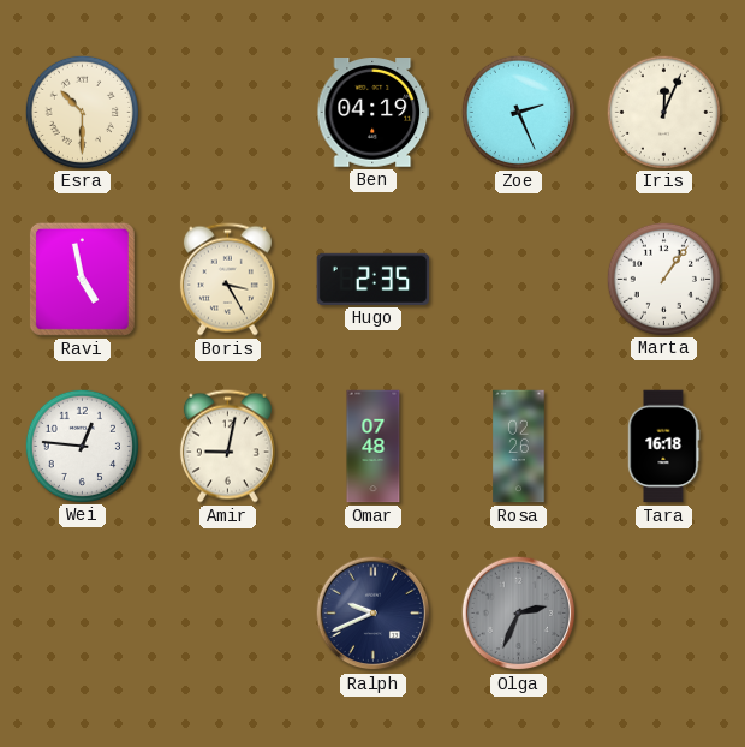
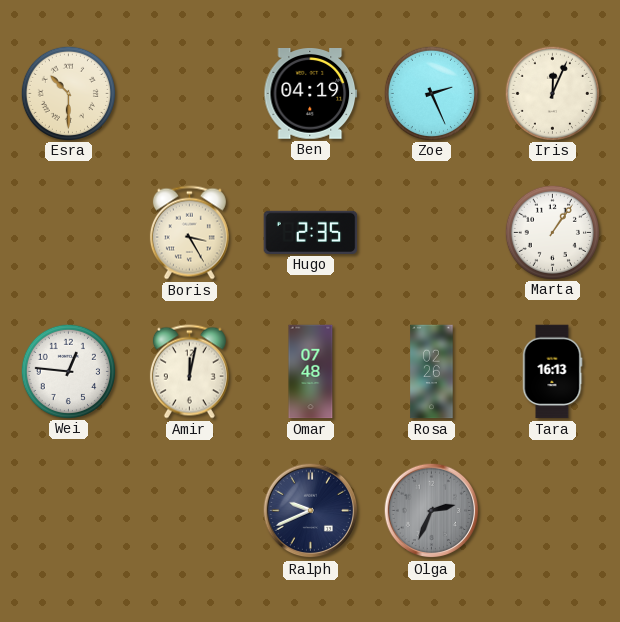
Ravi: 4:58 -> none
Amir: 9:02 -> 12:02
Tara: 16:18 -> 16:13
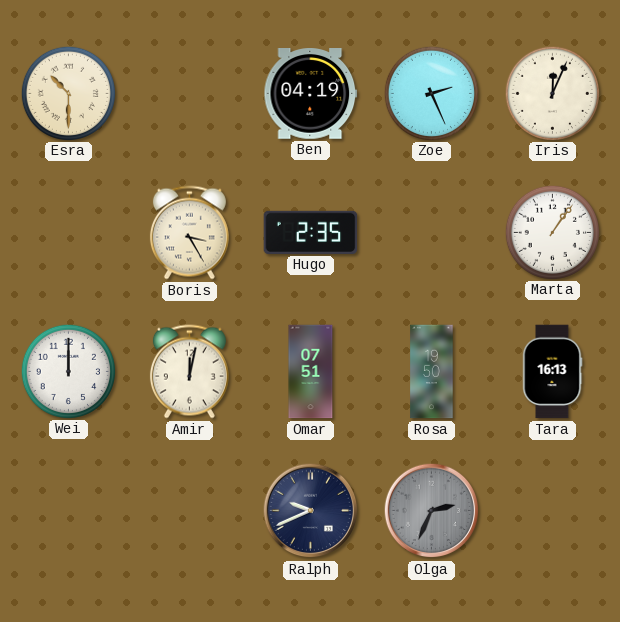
Wei: 12:46 -> 12:00
Omar: 07:48 -> 07:51
Rosa: 02:26 -> 19:50
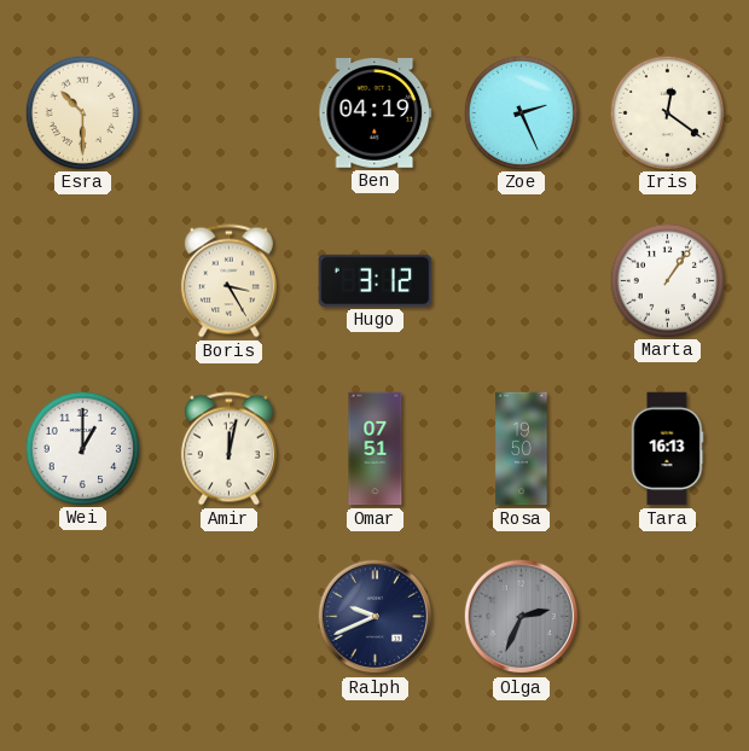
Iris: 12:04 -> 12:21
Hugo: 2:35 -> 3:12
Wei: 12:00 -> 1:00
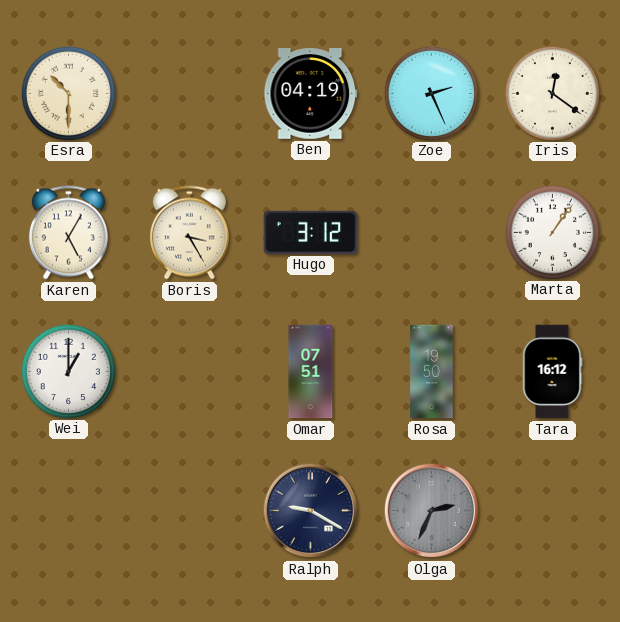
Karen: none -> 5:05
Amir: 12:02 -> none
Tara: 16:13 -> 16:12
Ralph: 9:41 -> 9:20
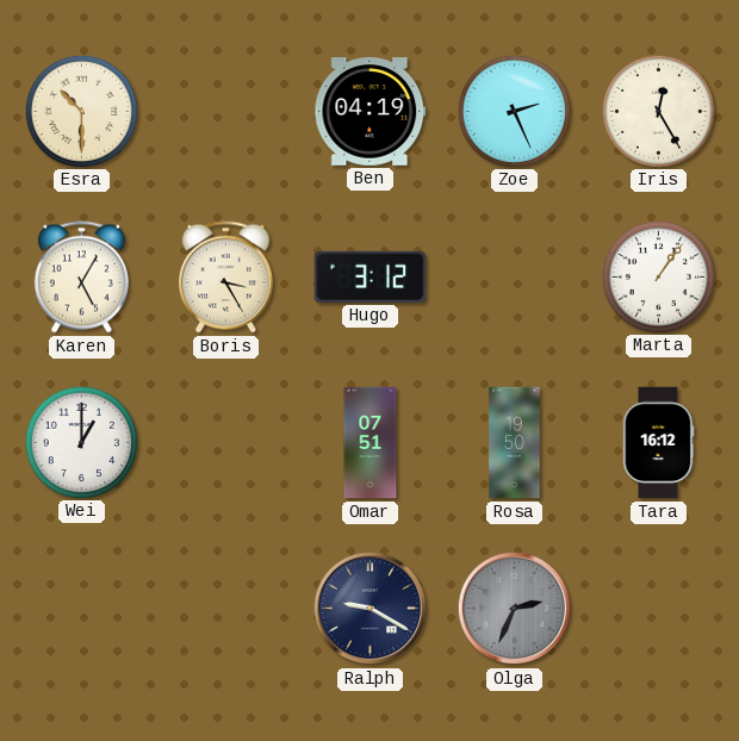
Iris: 12:21 -> 12:25
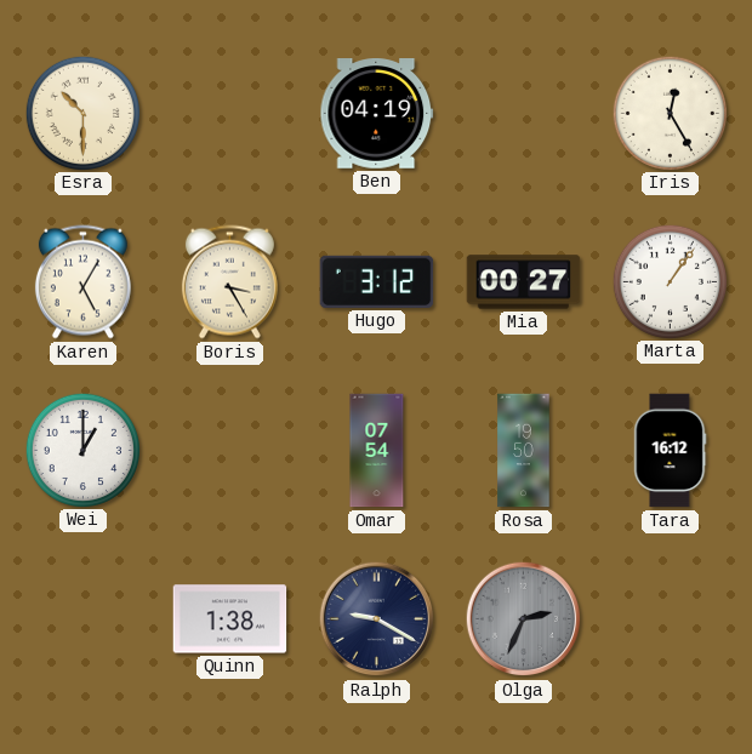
Zoe: 2:26 -> none
Mia: none -> 00:27
Omar: 07:51 -> 07:54
Quinn: none -> 1:38
